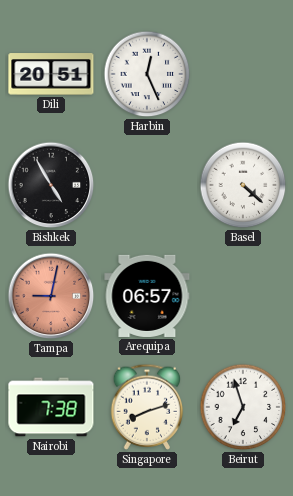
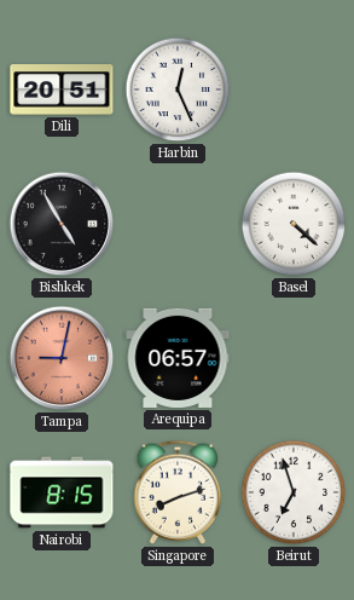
Nairobi: 7:38 -> 8:15
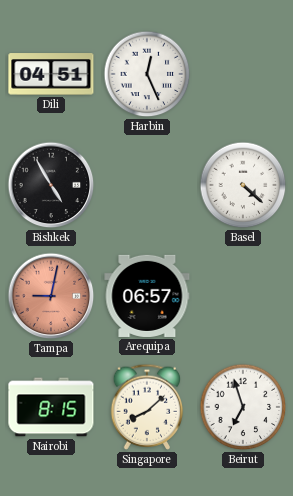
Dili: 20:51 -> 04:51
Singapore: 8:12 -> 8:08
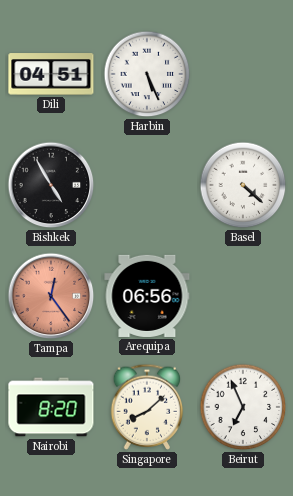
Harbin: 12:26 -> 5:26
Tampa: 9:02 -> 12:24
Arequipa: 06:57 -> 06:56
Nairobi: 8:15 -> 8:20
Beirut: 6:57 -> 6:56
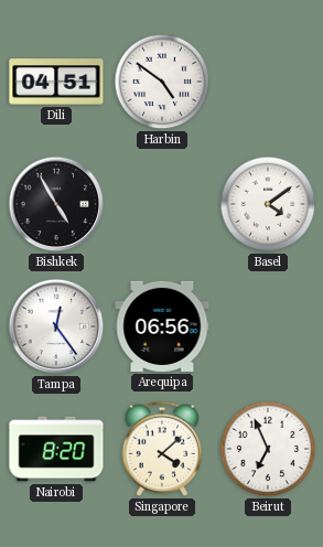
Harbin: 5:26 -> 4:51
Basel: 4:22 -> 4:09
Tampa dial: salmon -> white
Singapore: 8:08 -> 4:08
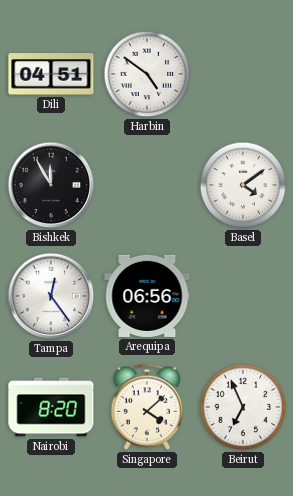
Bishkek: 4:55 -> 11:55
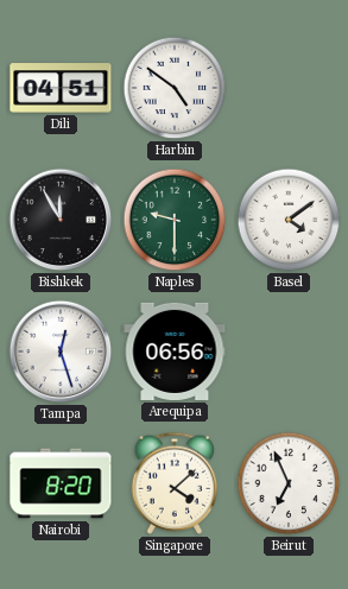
Naples: none -> 9:30
Tampa: 12:24 -> 12:27
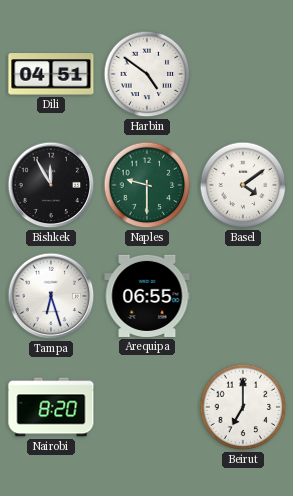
Tampa: 12:27 -> 6:27
Arequipa: 06:56 -> 06:55
Singapore: 4:08 -> none
Beirut: 6:56 -> 7:00
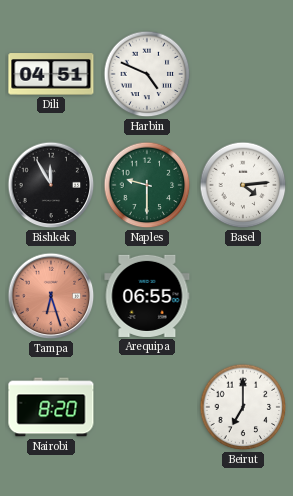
Harbin: 4:51 -> 4:49
Basel: 4:09 -> 4:14
Tampa dial: white -> salmon
